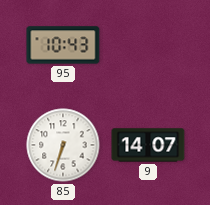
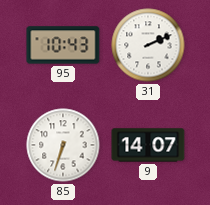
31: none -> 2:11
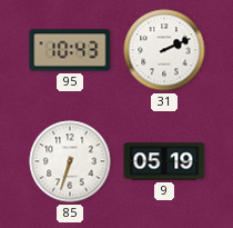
9: 14:07 -> 05:19
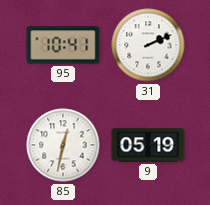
95: 10:43 -> 10:41
85: 6:33 -> 12:32
